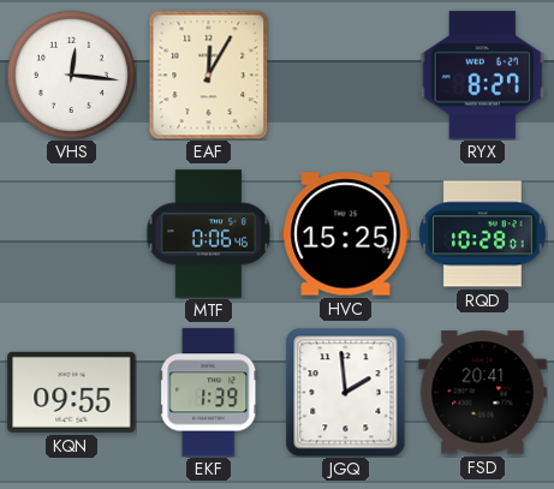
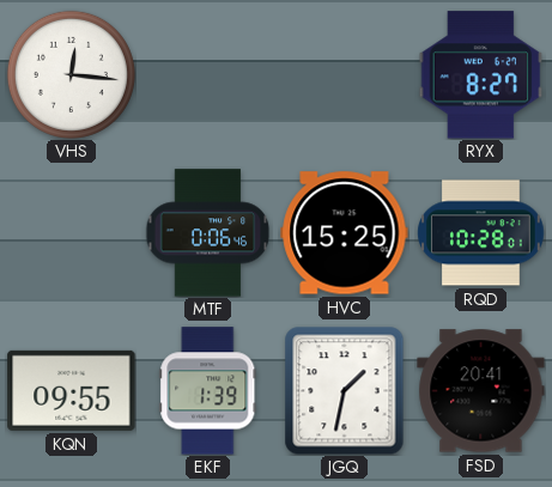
EAF: 12:05 -> none
JGQ: 1:59 -> 1:32
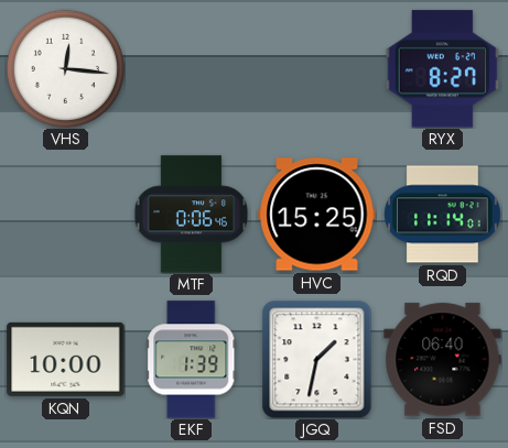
RQD: 10:28 -> 11:14
KQN: 09:55 -> 10:00
FSD: 20:41 -> 06:40
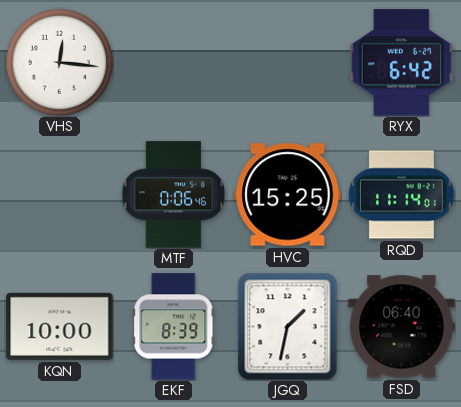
RYX: 8:27 -> 6:42
EKF: 1:39 -> 8:39
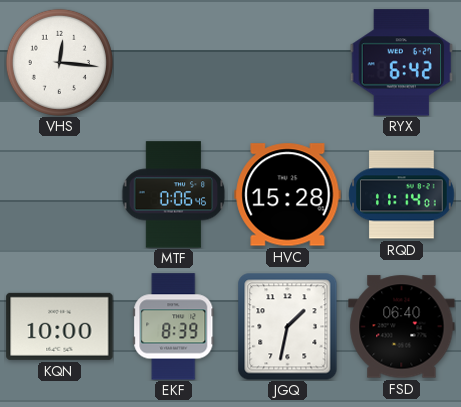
HVC: 15:25 -> 15:28
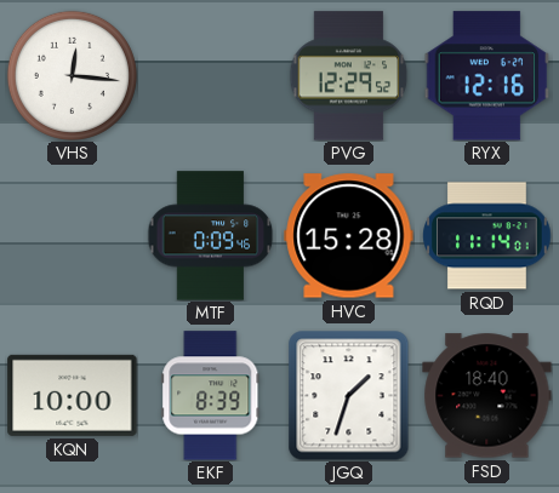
PVG: none -> 12:29
RYX: 6:42 -> 12:16
MTF: 0:06 -> 0:09
JGQ: 1:32 -> 1:33
FSD: 06:40 -> 18:40
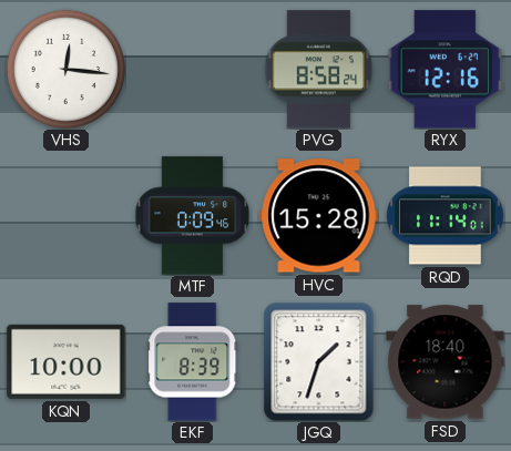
PVG: 12:29 -> 8:58
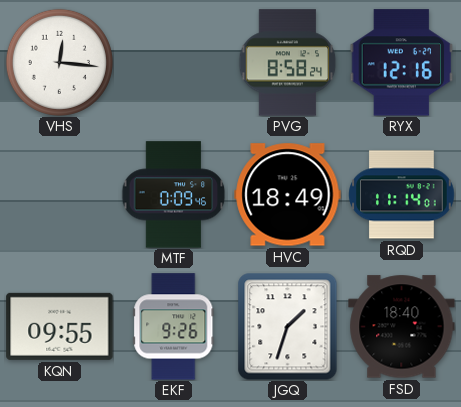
HVC: 15:28 -> 18:49
KQN: 10:00 -> 09:55
EKF: 8:39 -> 9:26
